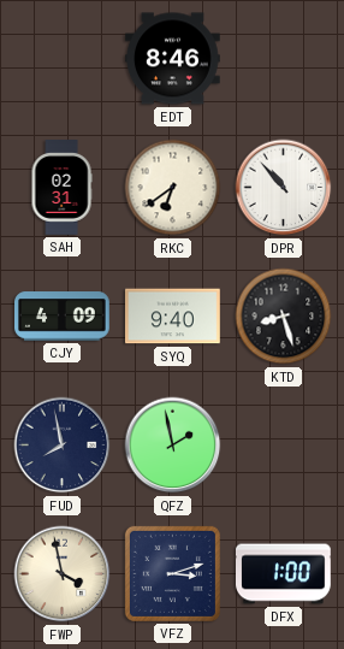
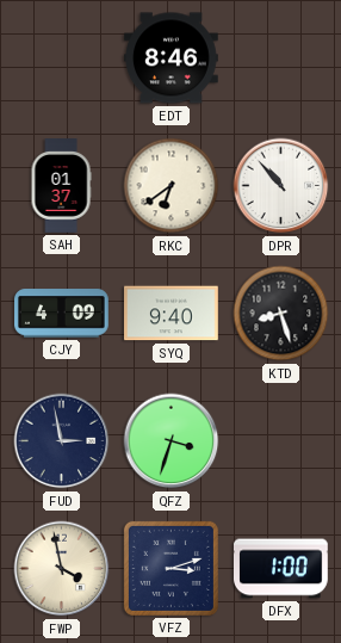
SAH: 02:31 -> 01:37
FUD: 7:58 -> 2:58
QFZ: 1:58 -> 3:33
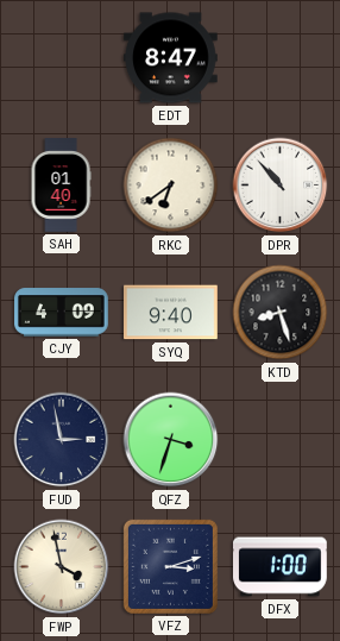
EDT: 8:46 -> 8:47
SAH: 01:37 -> 01:40
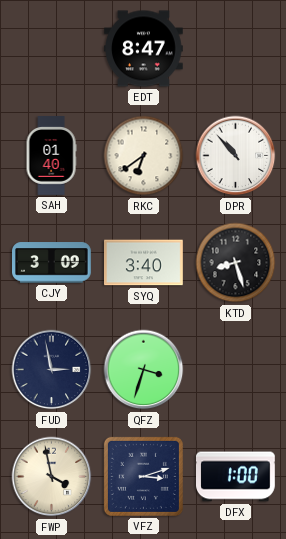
CJY: 4:09 -> 3:09
SYQ: 9:40 -> 3:40
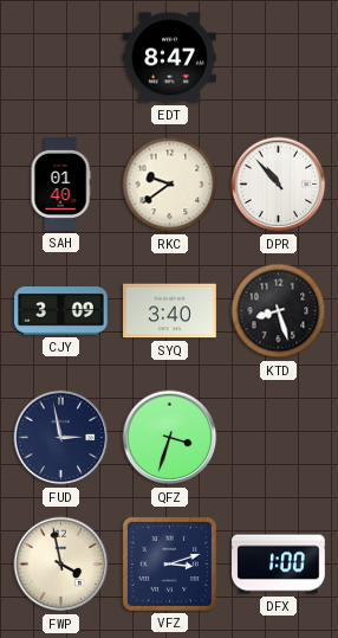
RKC: 6:39 -> 9:39
